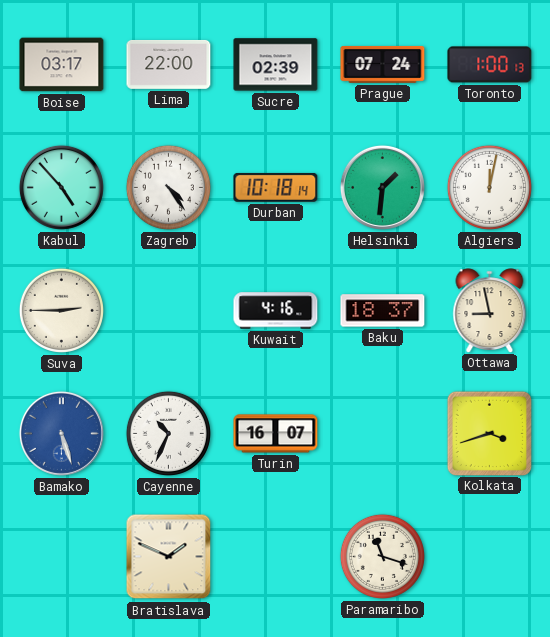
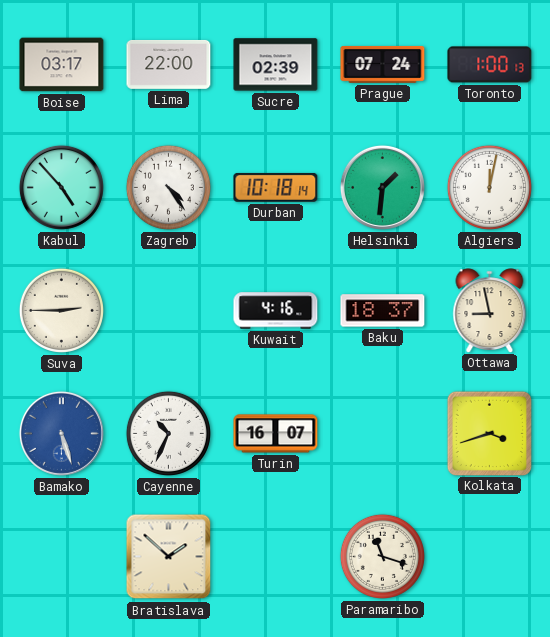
Bratislava: 1:49 -> 1:52
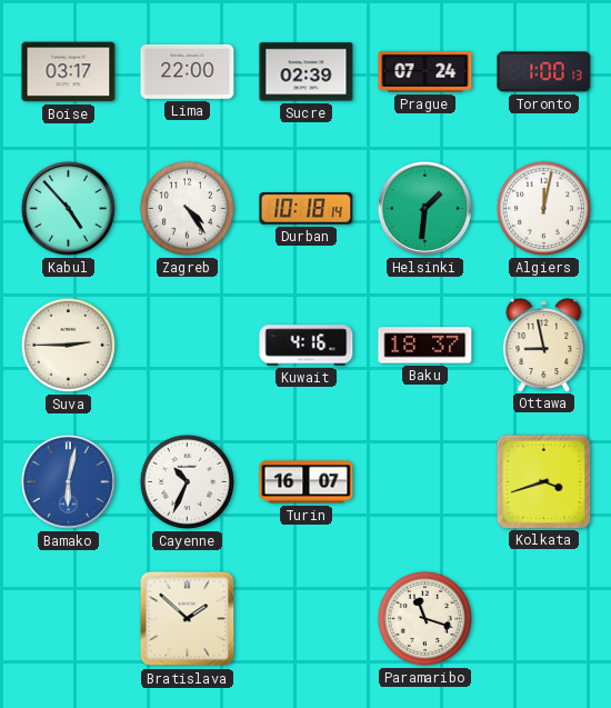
Bamako: 5:27 -> 6:02
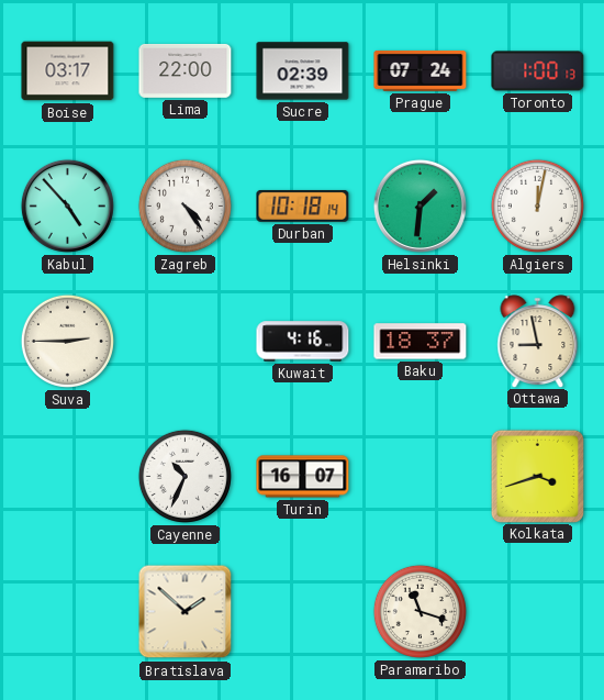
Bamako: 6:02 -> none
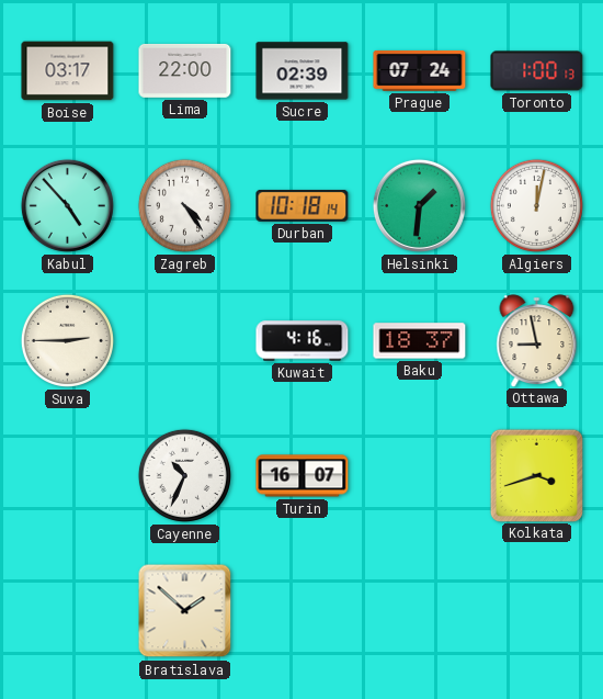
Paramaribo: 11:18 -> none
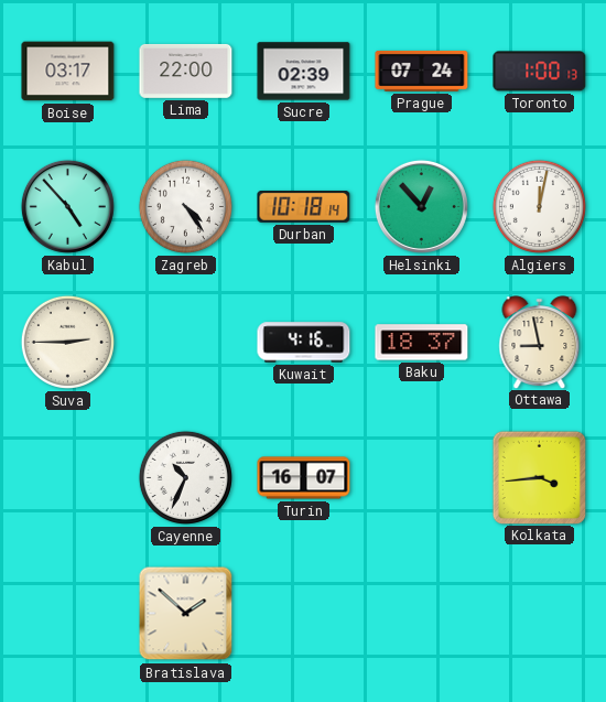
Helsinki: 1:31 -> 12:53
Kolkata: 3:42 -> 3:44
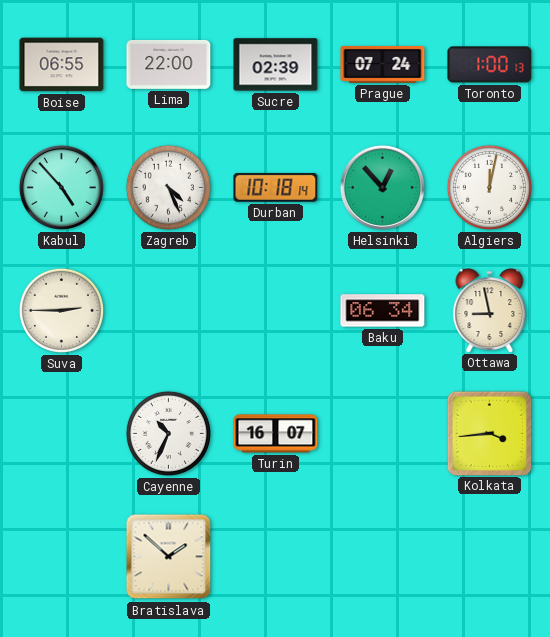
Boise: 03:17 -> 06:55
Zagreb: 4:24 -> 4:26
Kuwait: 4:16 -> none
Baku: 18:37 -> 06:34
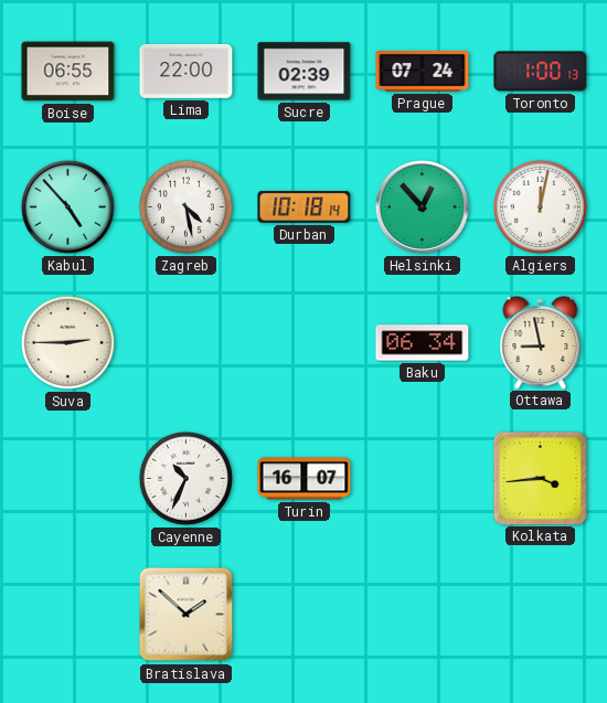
Zagreb: 4:26 -> 4:28
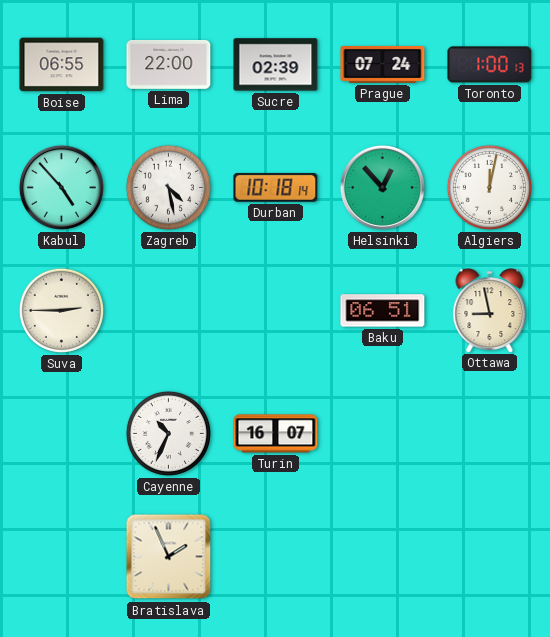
Baku: 06:34 -> 06:51
Kolkata: 3:44 -> none
Bratislava: 1:52 -> 1:56
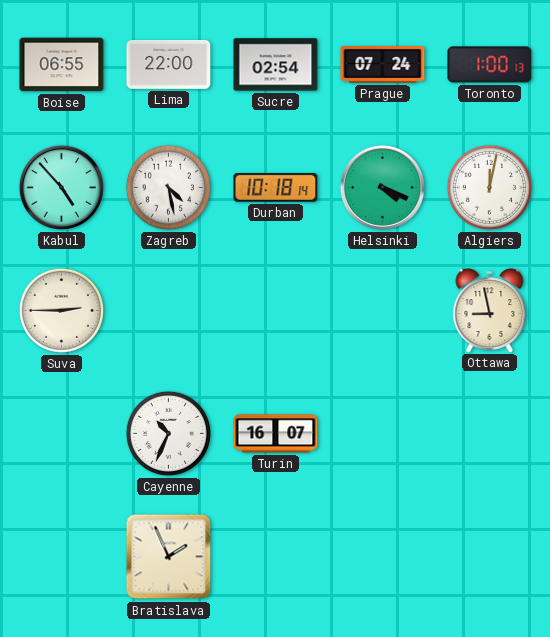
Sucre: 02:39 -> 02:54
Helsinki: 12:53 -> 4:19
Baku: 06:51 -> none
